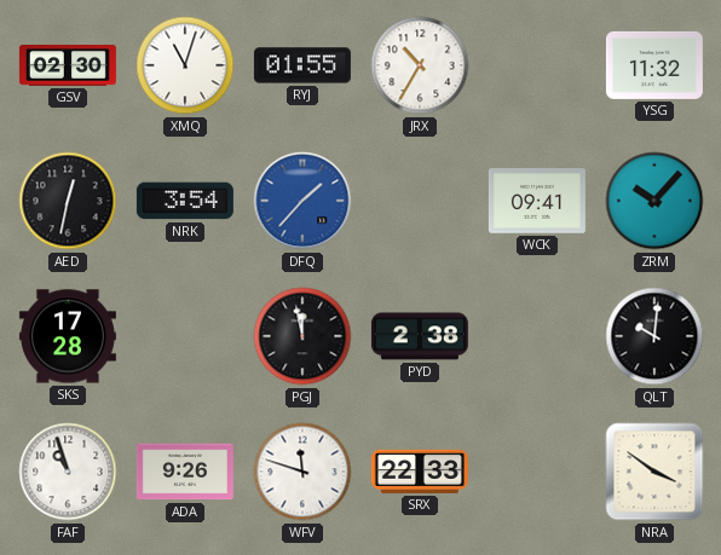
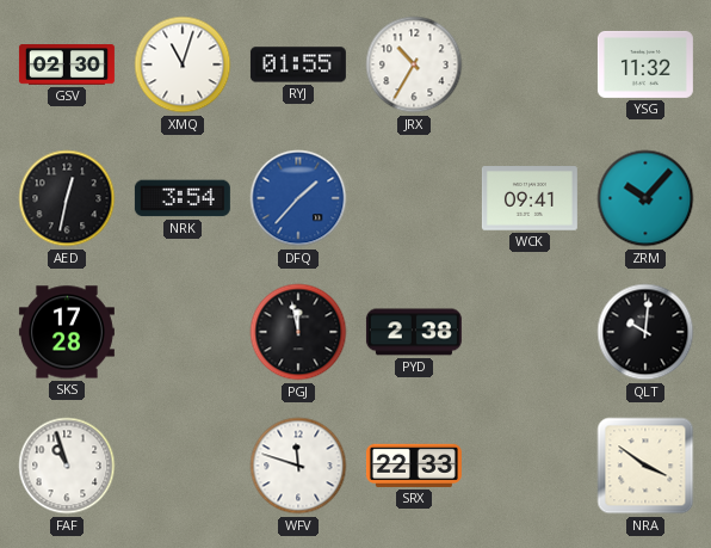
ADA: 9:26 -> none
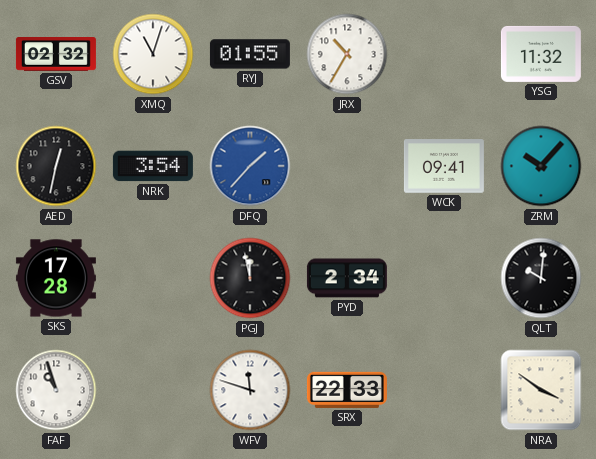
GSV: 02:30 -> 02:32
PYD: 2:38 -> 2:34
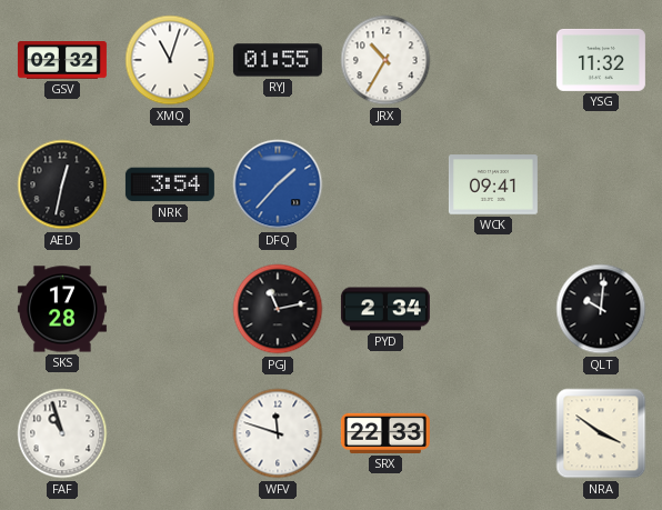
ZRM: 10:07 -> none
PGJ: 11:58 -> 11:13
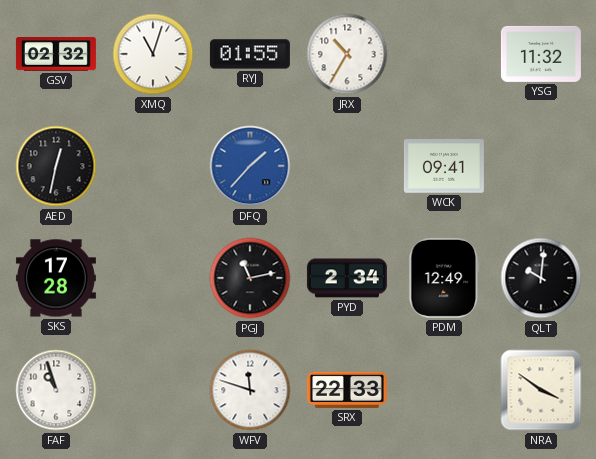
NRK: 3:54 -> none
PDM: none -> 12:49
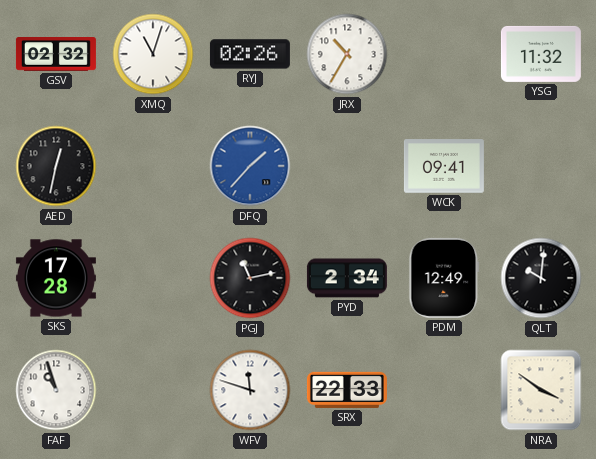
RYJ: 01:55 -> 02:26
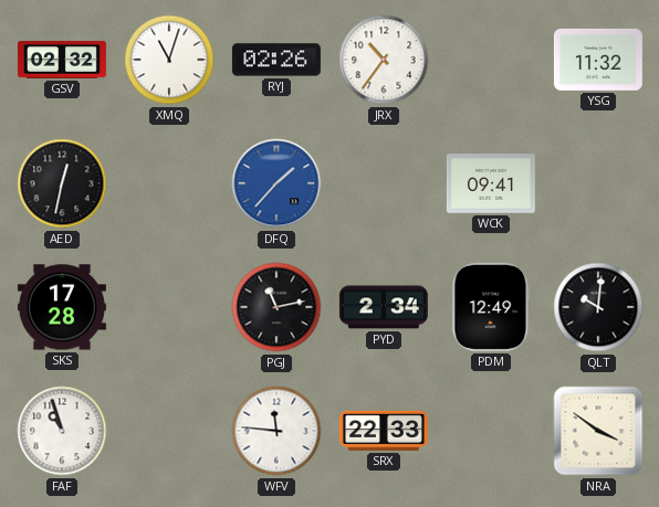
JRX: 10:35 -> 10:36
WFV: 11:48 -> 11:46
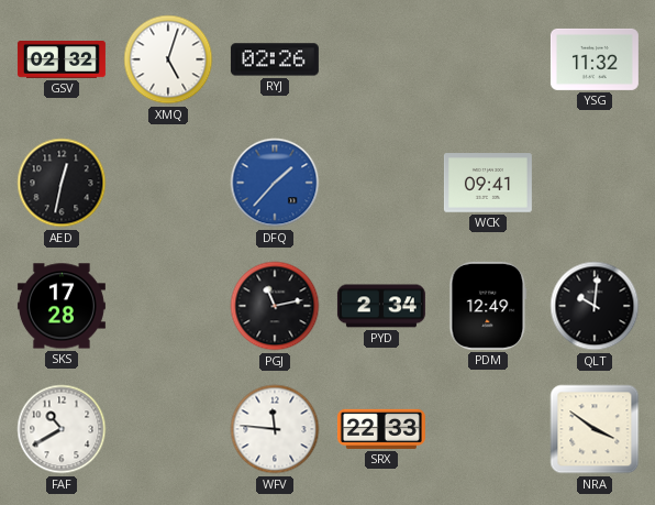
XMQ: 11:03 -> 5:03
JRX: 10:36 -> none
FAF: 10:57 -> 10:40
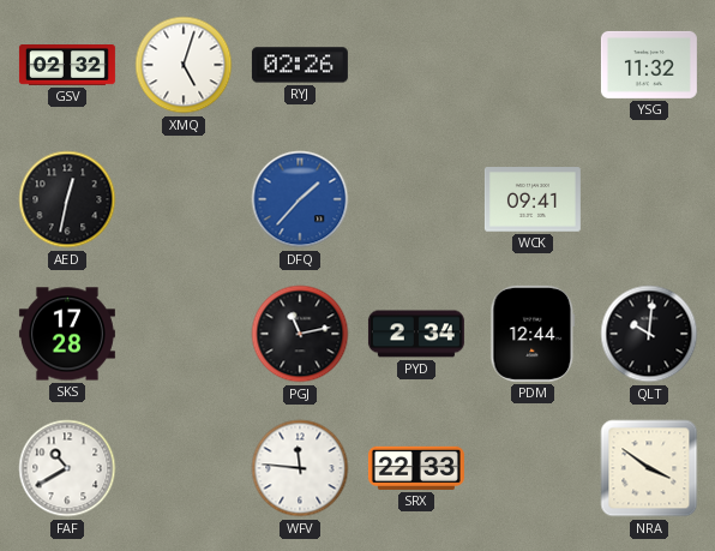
PDM: 12:49 -> 12:44
